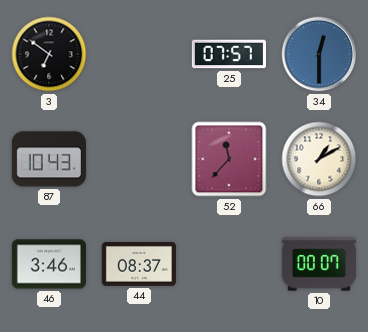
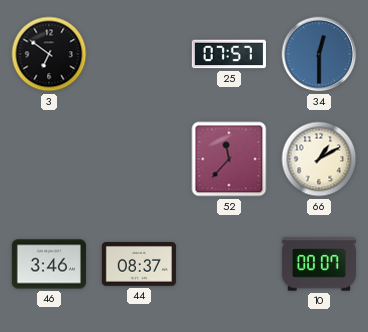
87: 10:43 -> none
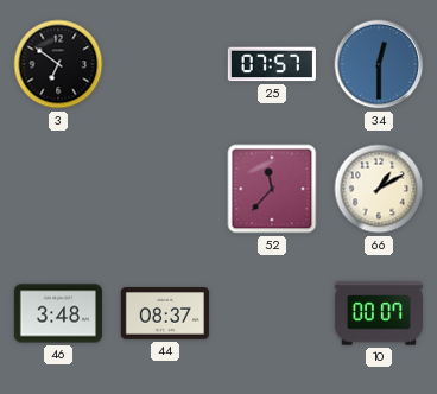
46: 3:46 -> 3:48
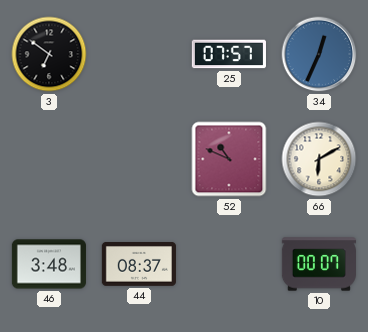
34: 12:30 -> 12:34
52: 11:37 -> 10:49
66: 1:10 -> 6:10
